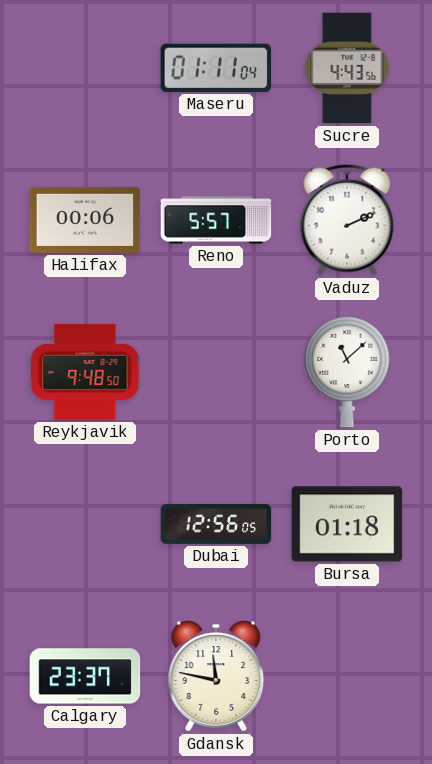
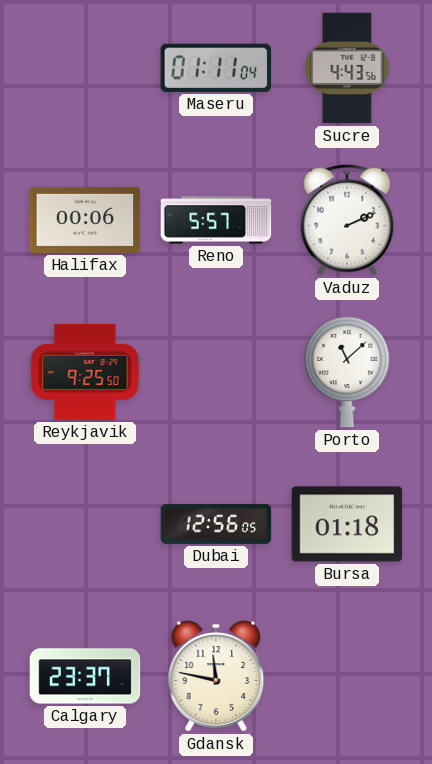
Reykjavik: 9:48 -> 9:25
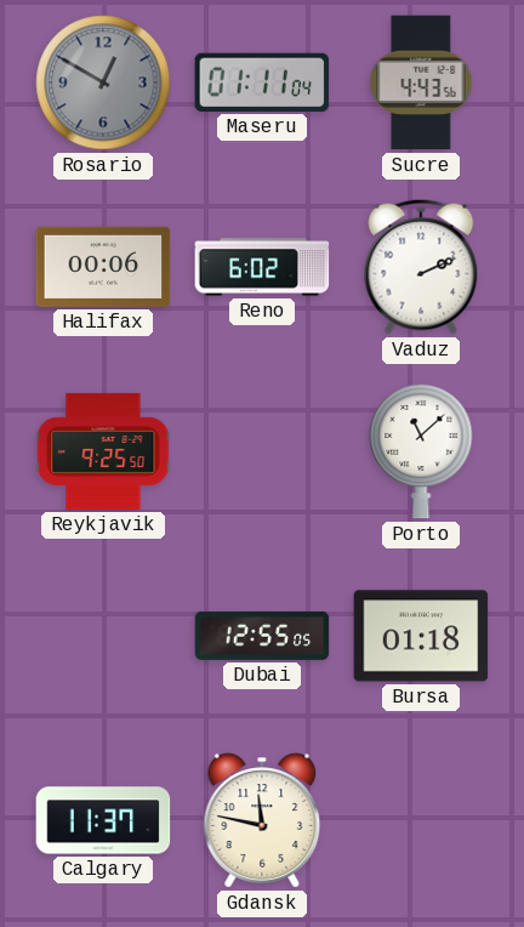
Rosario: none -> 12:50
Reno: 5:57 -> 6:02
Dubai: 12:56 -> 12:55
Calgary: 23:37 -> 11:37
